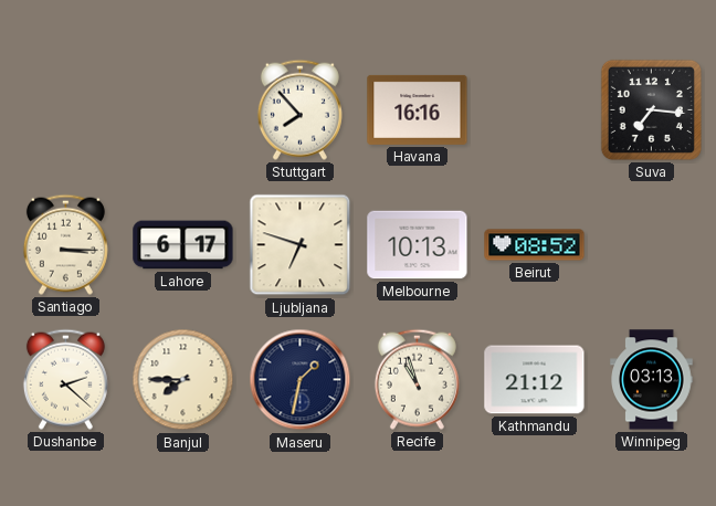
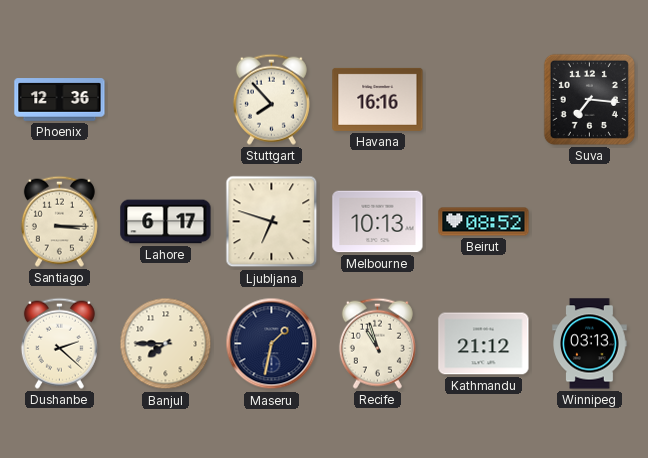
Phoenix: none -> 12:36
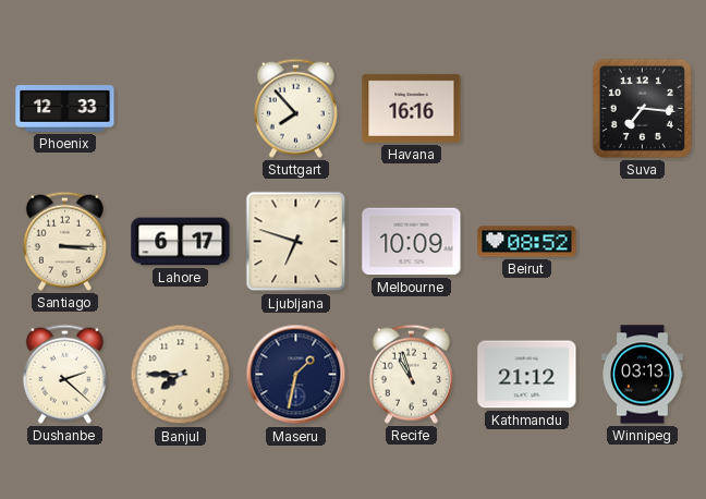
Phoenix: 12:36 -> 12:33
Melbourne: 10:13 -> 10:09
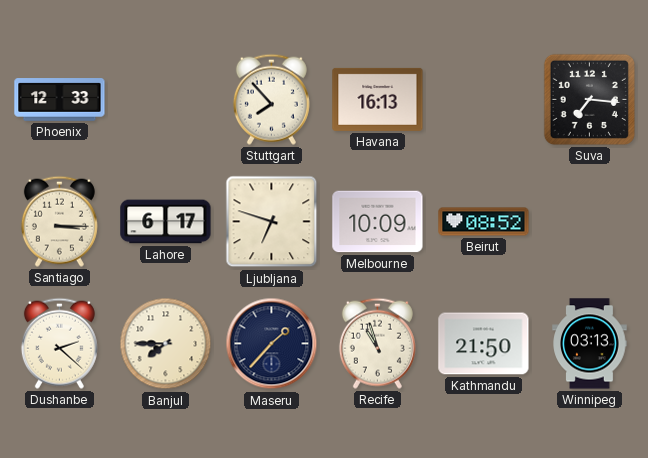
Havana: 16:16 -> 16:13
Maseru: 1:32 -> 1:37
Kathmandu: 21:12 -> 21:50
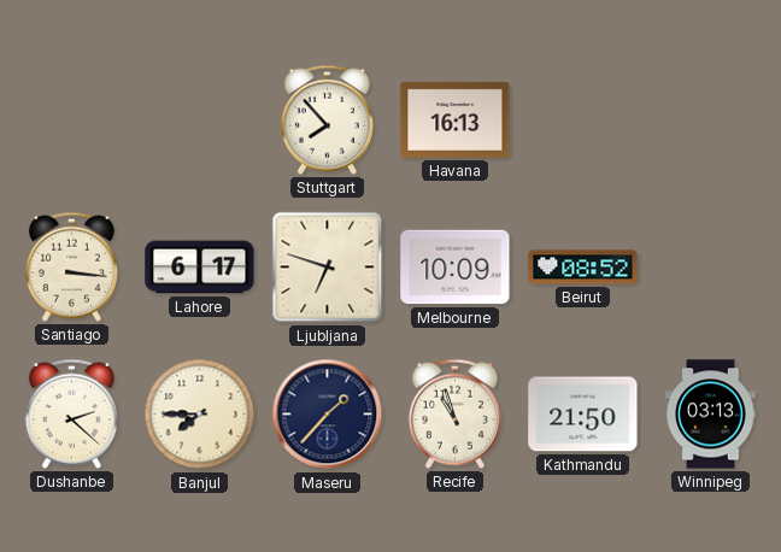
Phoenix: 12:33 -> none
Suva: 7:16 -> none
Santiago: 3:15 -> 3:16
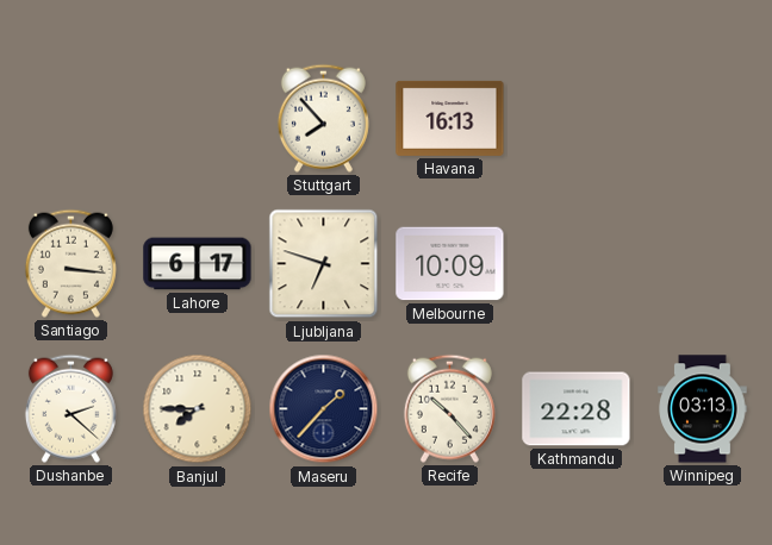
Beirut: 08:52 -> none
Recife: 10:57 -> 10:23
Kathmandu: 21:50 -> 22:28
